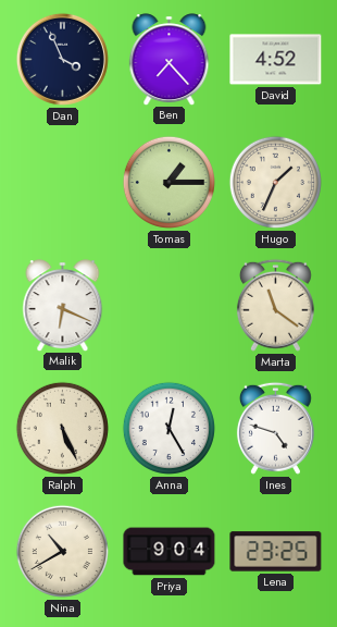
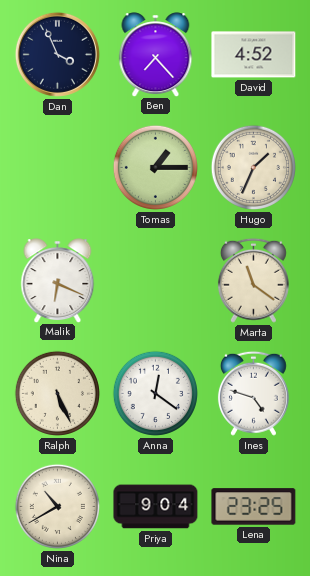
Anna: 12:25 -> 12:21
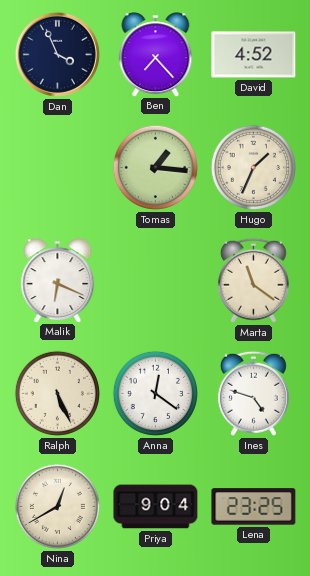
Tomas: 1:15 -> 1:16
Nina: 10:40 -> 12:40
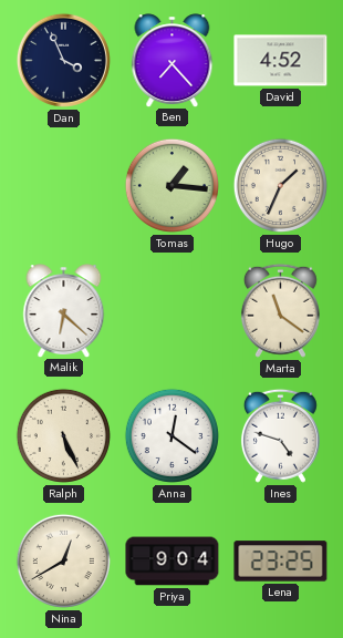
Malik: 6:19 -> 6:22
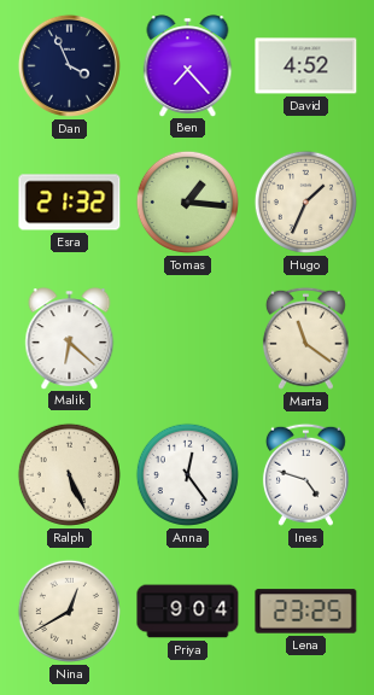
Esra: none -> 21:32
Anna: 12:21 -> 12:24
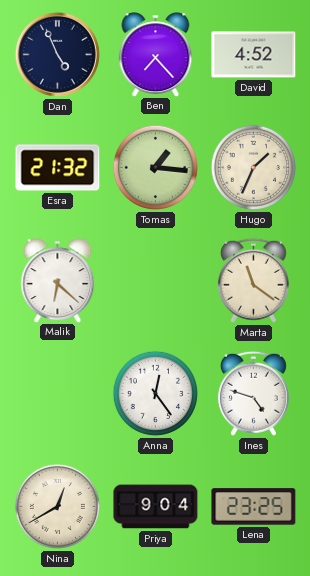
Dan: 3:56 -> 4:56
Ralph: 5:26 -> none
